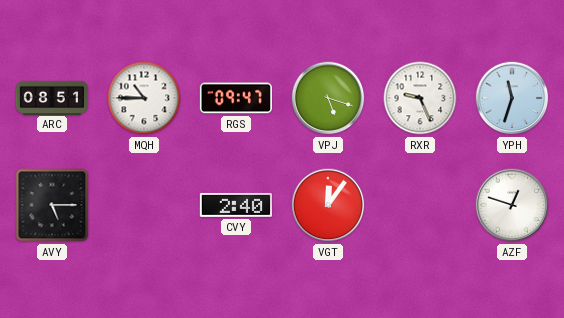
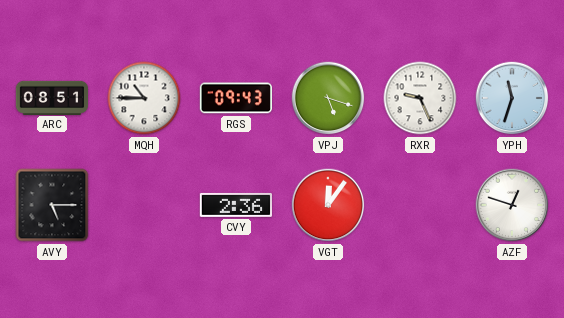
RGS: 09:47 -> 09:43
CVY: 2:40 -> 2:36
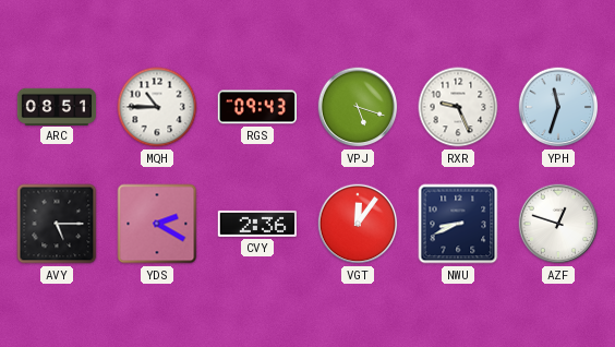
YDS: none -> 2:20
NWU: none -> 8:41
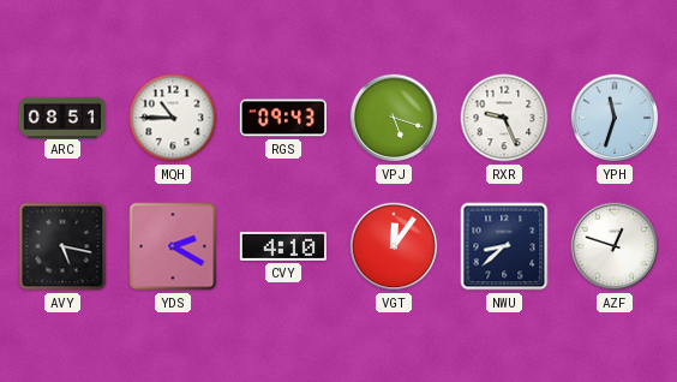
AVY: 5:15 -> 5:17
CVY: 2:36 -> 4:10
NWU: 8:41 -> 8:38
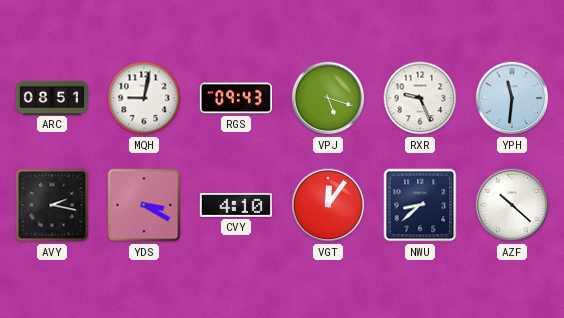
MQH: 10:45 -> 9:02
YPH: 11:33 -> 11:31
AVY: 5:17 -> 2:17
YDS: 2:20 -> 3:20
AZF: 12:48 -> 10:22
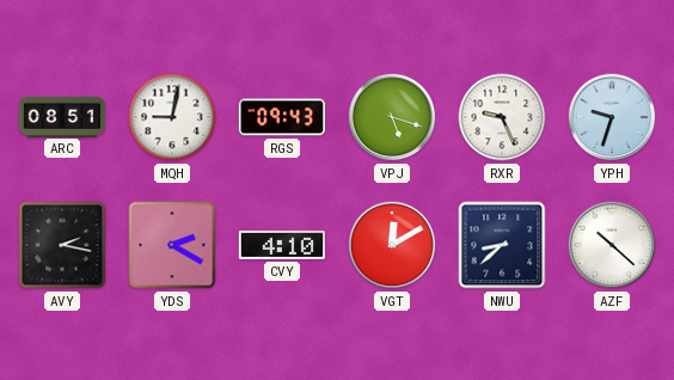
YPH: 11:31 -> 9:33
YDS: 3:20 -> 2:20
VGT: 12:06 -> 12:10
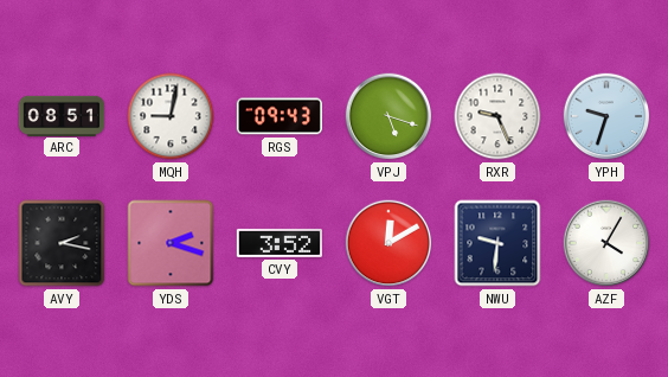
YDS: 2:20 -> 2:18
CVY: 4:10 -> 3:52
NWU: 8:38 -> 9:31
AZF: 10:22 -> 4:05
